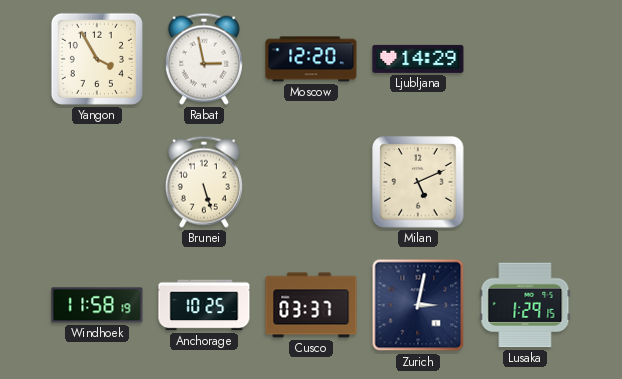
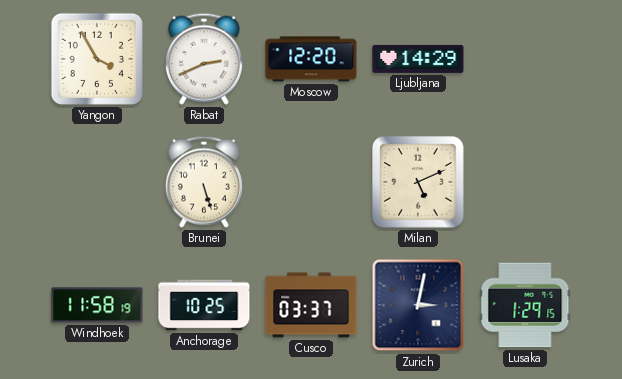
Rabat: 2:58 -> 2:41
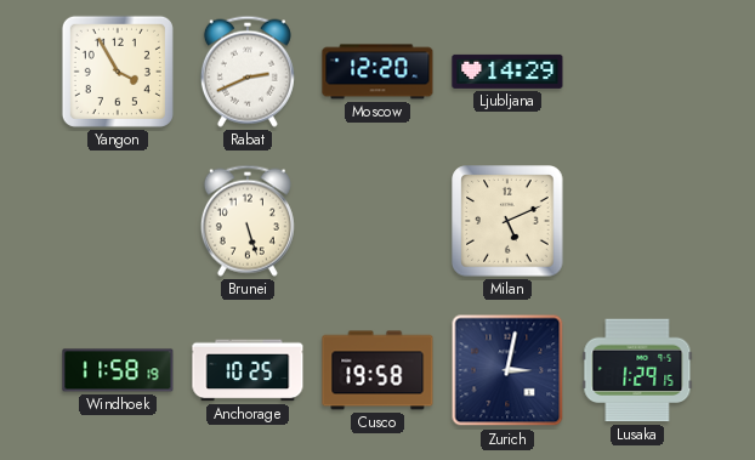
Cusco: 03:37 -> 19:58
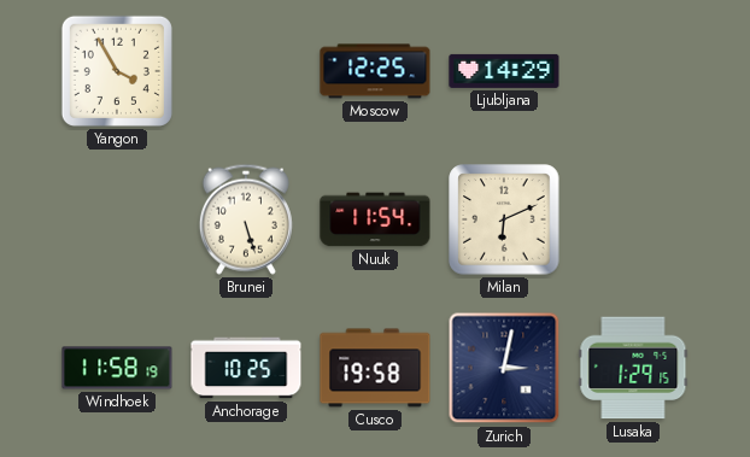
Rabat: 2:41 -> none
Moscow: 12:20 -> 12:25
Nuuk: none -> 11:54
Milan: 5:11 -> 6:11
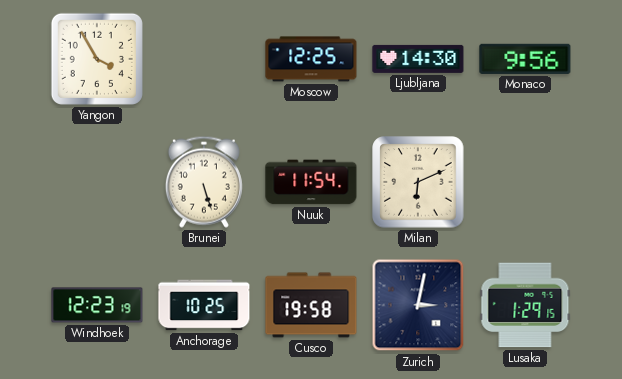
Ljubljana: 14:29 -> 14:30
Monaco: none -> 9:56
Windhoek: 11:58 -> 12:23
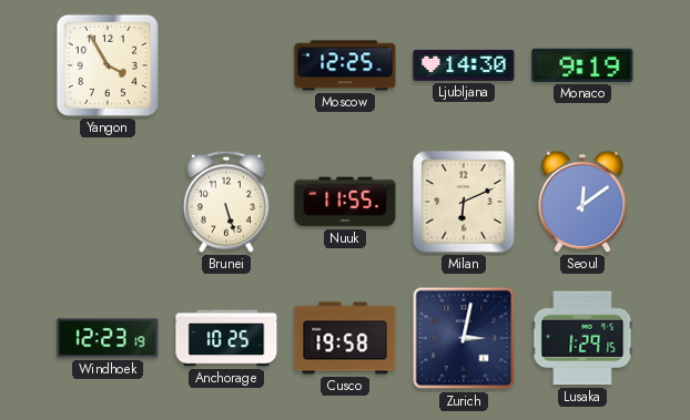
Monaco: 9:56 -> 9:19
Nuuk: 11:54 -> 11:55
Seoul: none -> 12:09
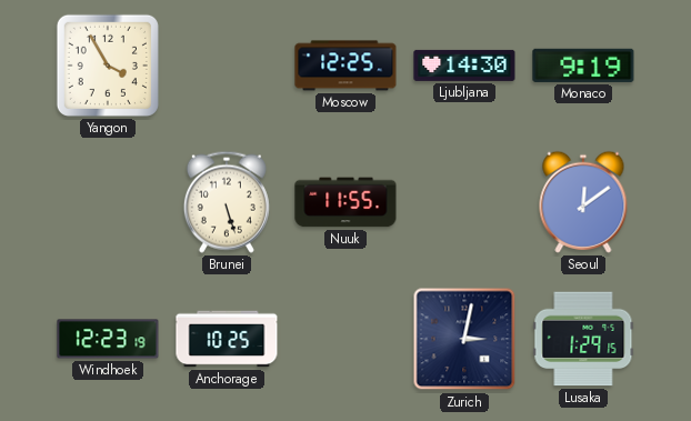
Milan: 6:11 -> none
Cusco: 19:58 -> none
